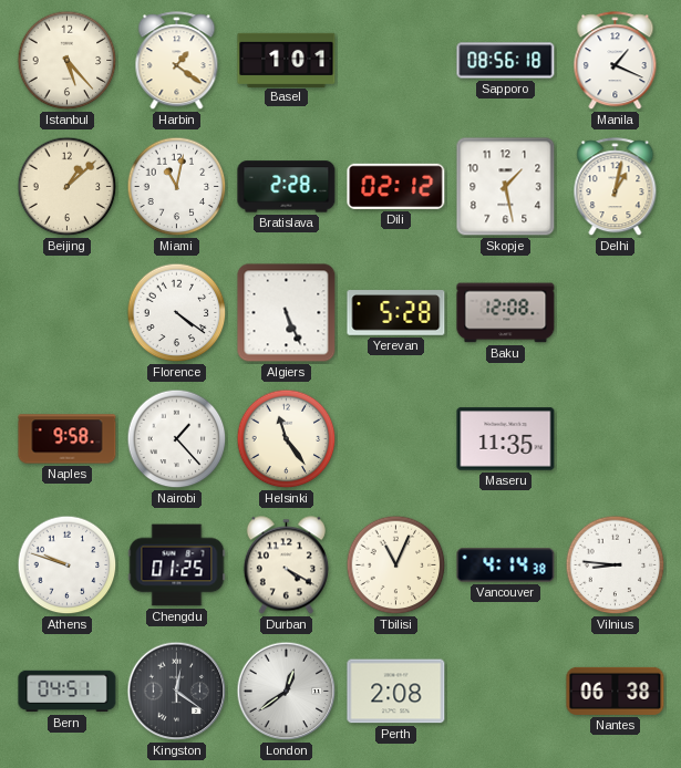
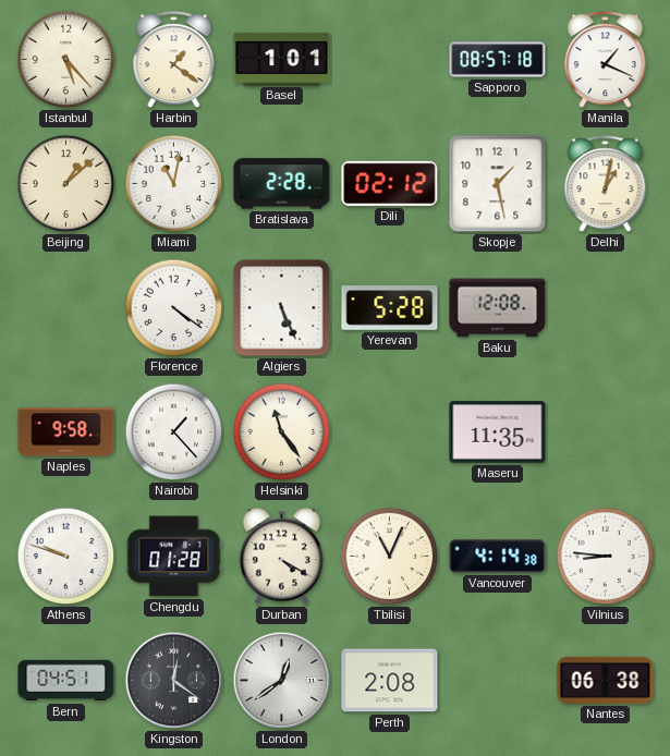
Sapporo: 08:56 -> 08:57
Chengdu: 01:25 -> 01:28
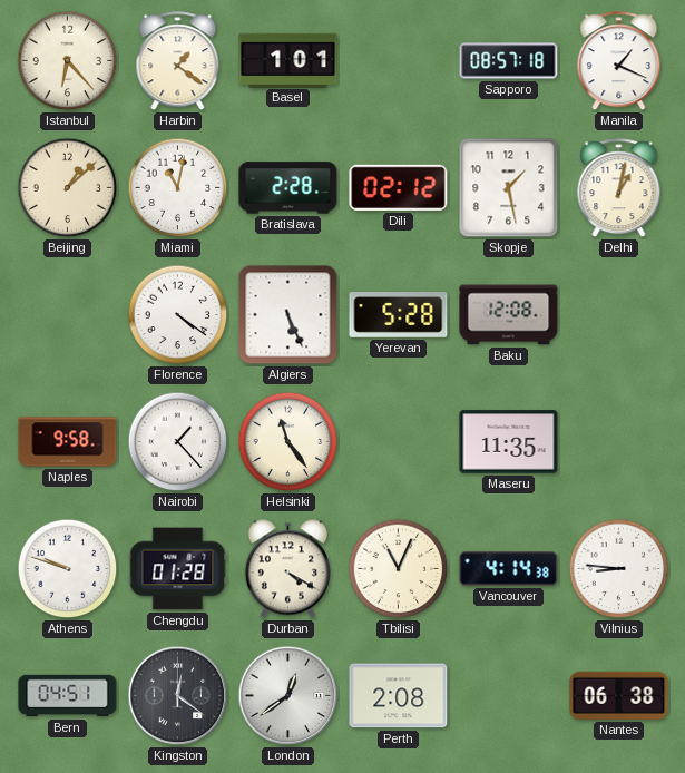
Istanbul: 5:23 -> 6:23
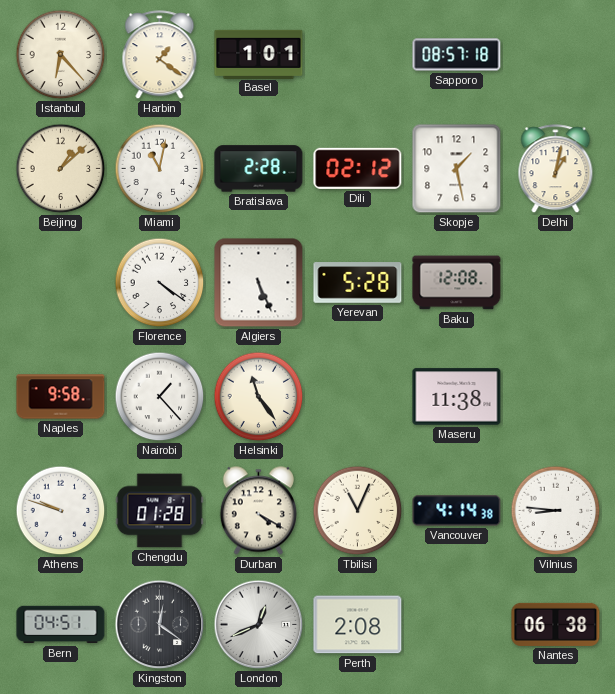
Manila: 1:19 -> none
Maseru: 11:35 -> 11:38
London: 12:39 -> 12:41
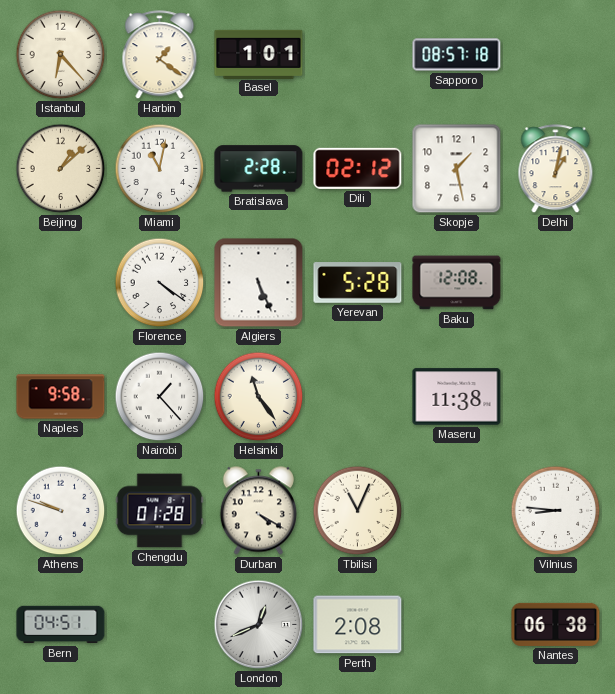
Vancouver: 4:14 -> none
Kingston: 12:21 -> none
